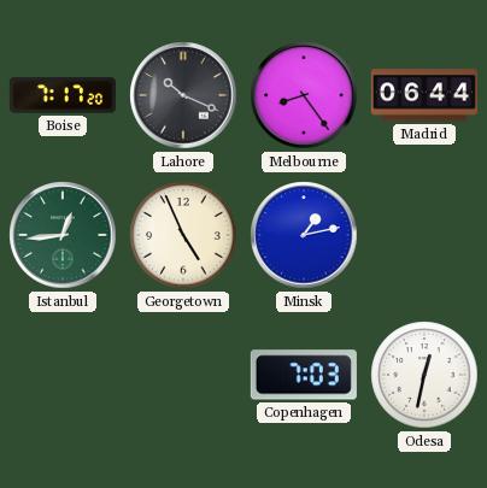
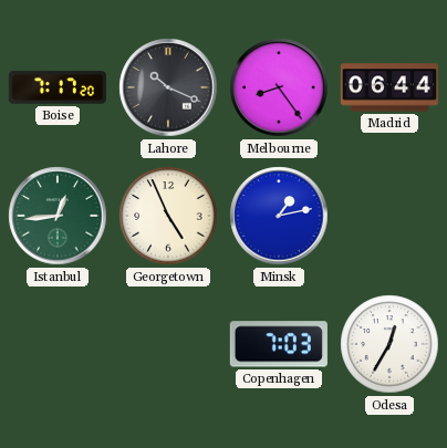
Odesa: 12:32 -> 12:35
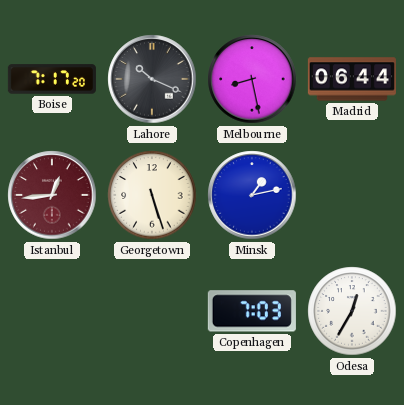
Melbourne: 8:24 -> 8:28
Istanbul dial: green -> burgundy
Georgetown: 4:56 -> 5:27
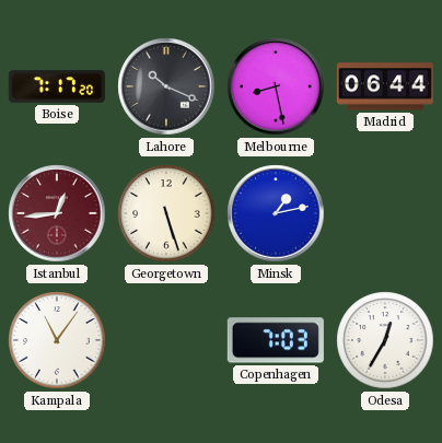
Kampala: none -> 11:06
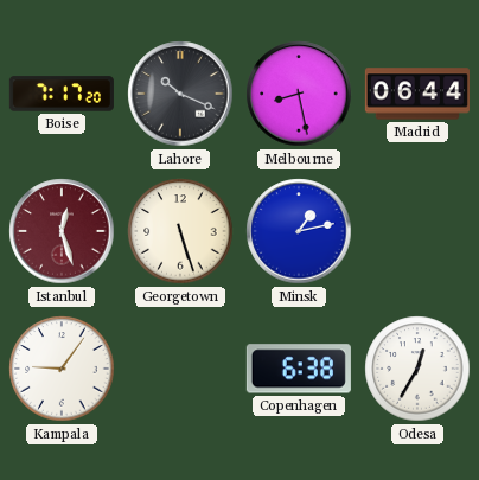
Istanbul: 12:44 -> 12:27
Kampala: 11:06 -> 9:06
Copenhagen: 7:03 -> 6:38
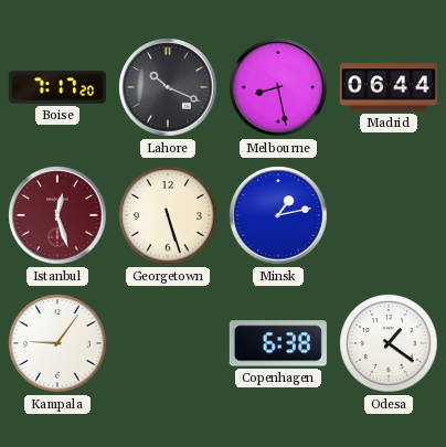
Odesa: 12:35 -> 1:21
